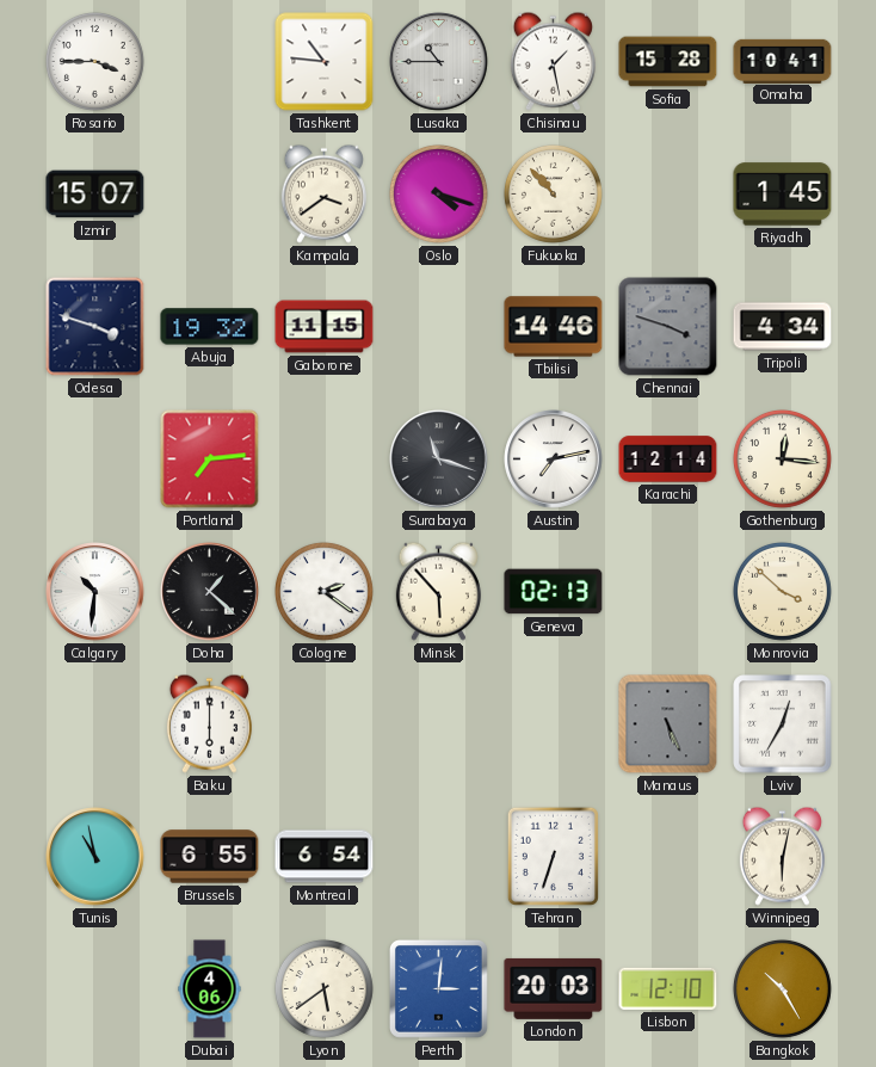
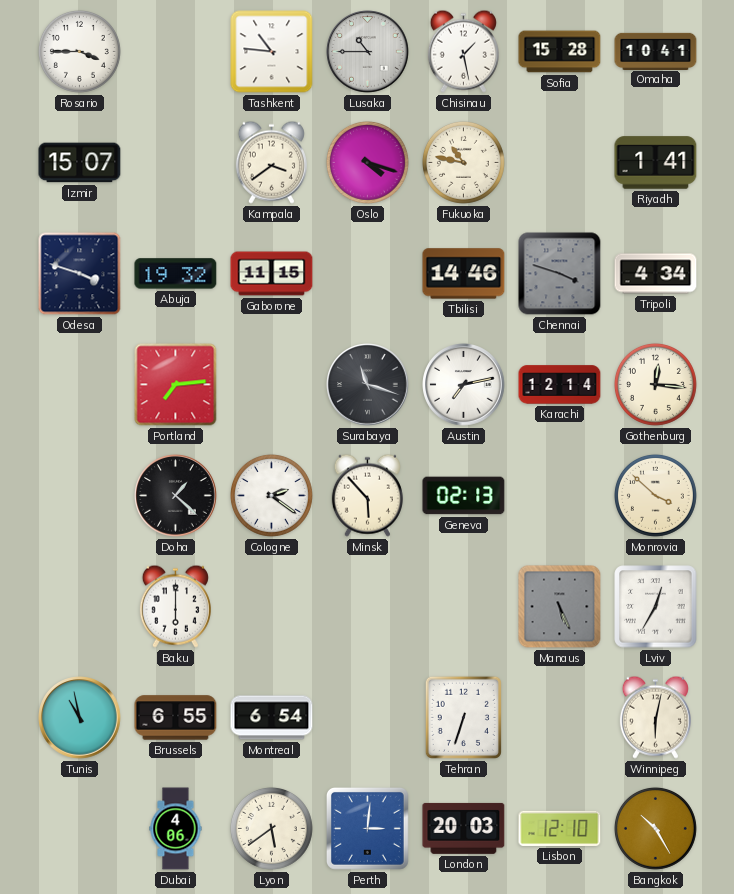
Fukuoka: 10:53 -> 10:47
Riyadh: 1:45 -> 1:41
Calgary: 10:31 -> none
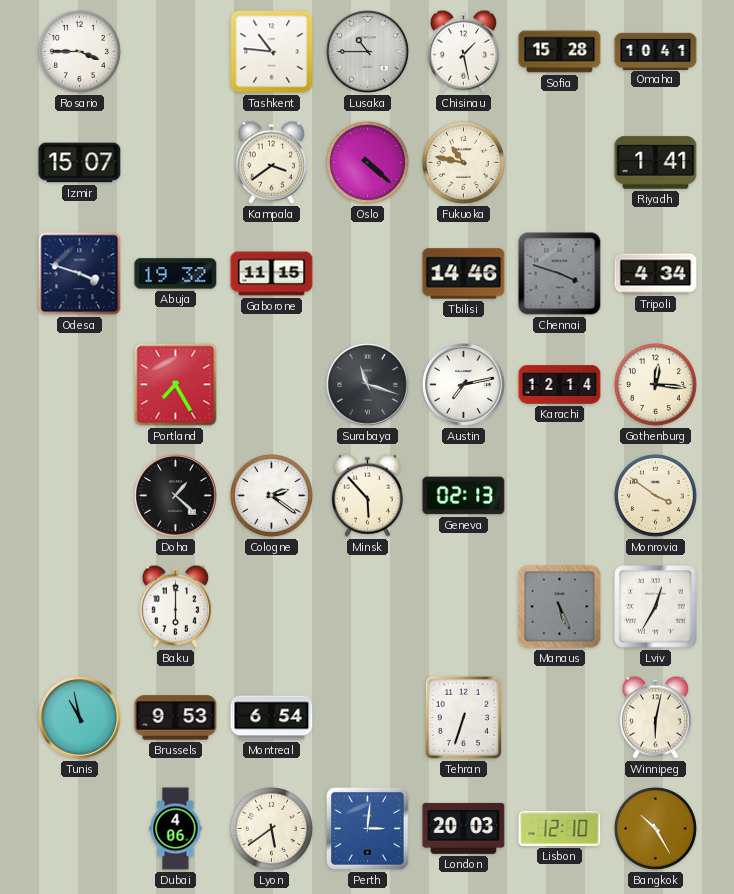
Oslo: 4:18 -> 4:22
Portland: 7:14 -> 7:25
Monrovia: 3:52 -> 3:51
Brussels: 6:55 -> 9:53
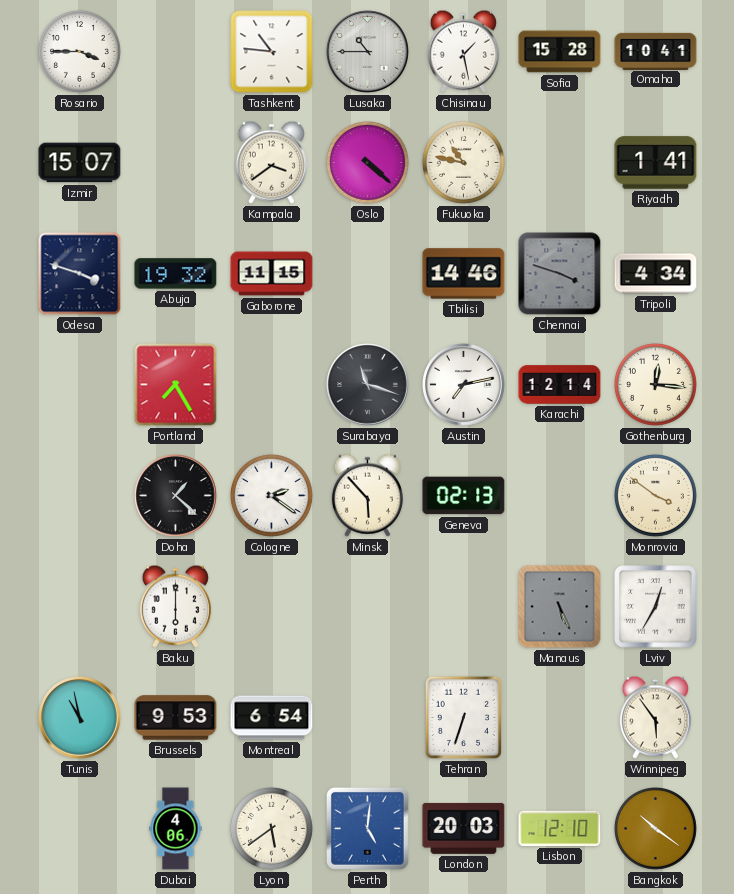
Winnipeg: 6:02 -> 5:54
Perth: 3:01 -> 5:01
Bangkok: 10:25 -> 10:21
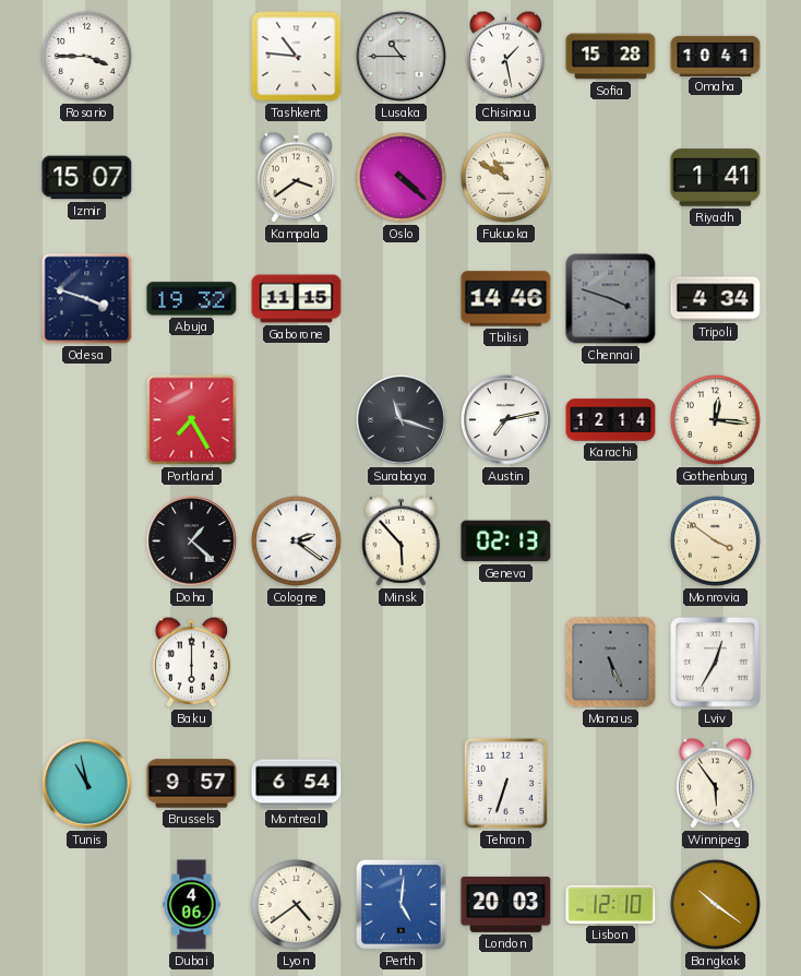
Fukuoka: 10:47 -> 10:50
Brussels: 9:53 -> 9:57
Lyon: 5:39 -> 4:39
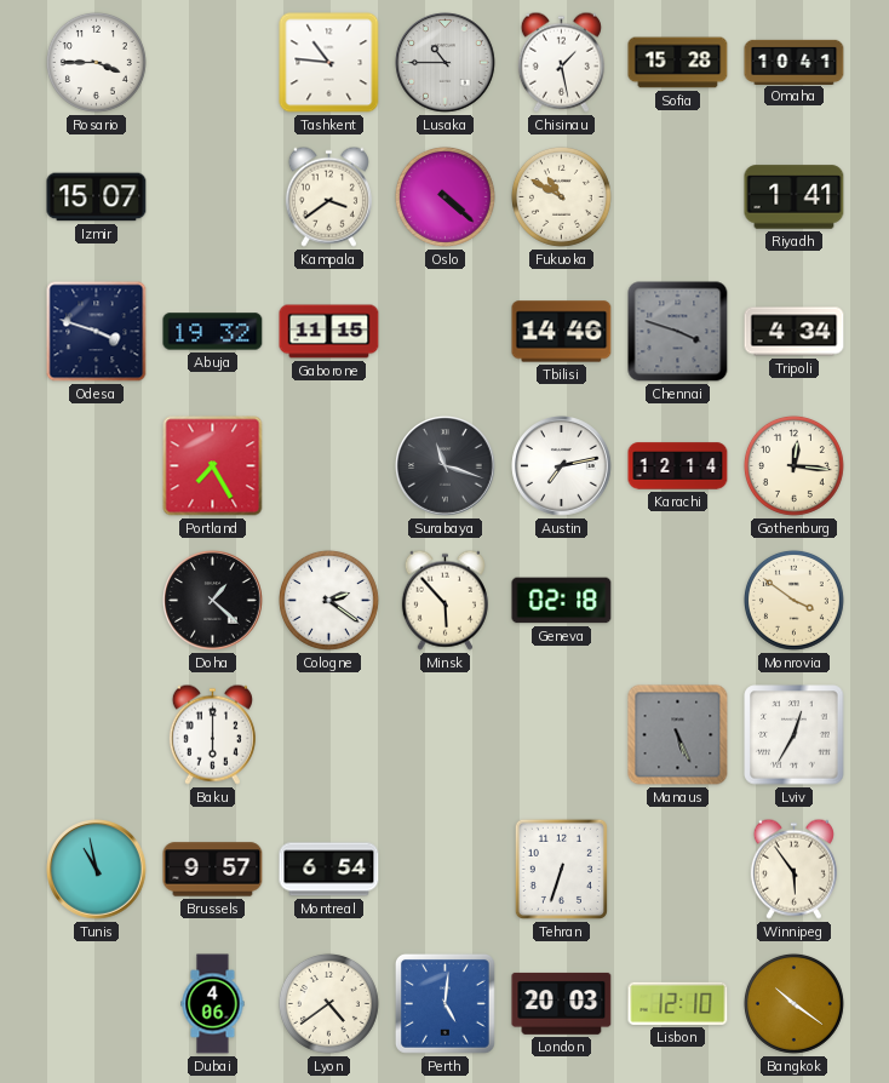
Geneva: 02:13 -> 02:18
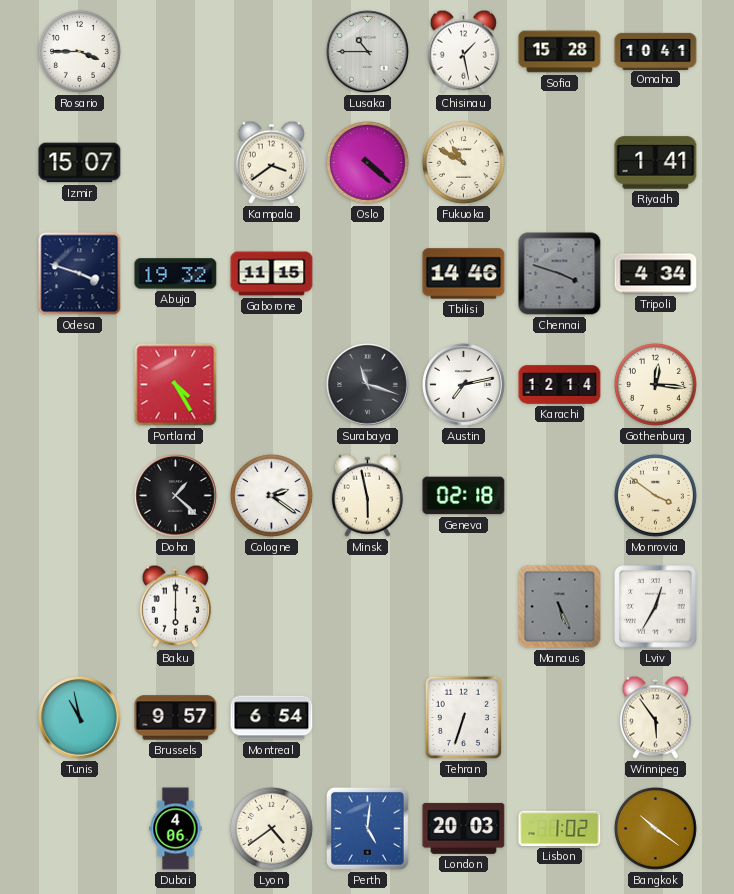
Tashkent: 10:46 -> none
Portland: 7:25 -> 4:25
Minsk: 5:53 -> 5:58
Lisbon: 12:10 -> 1:02
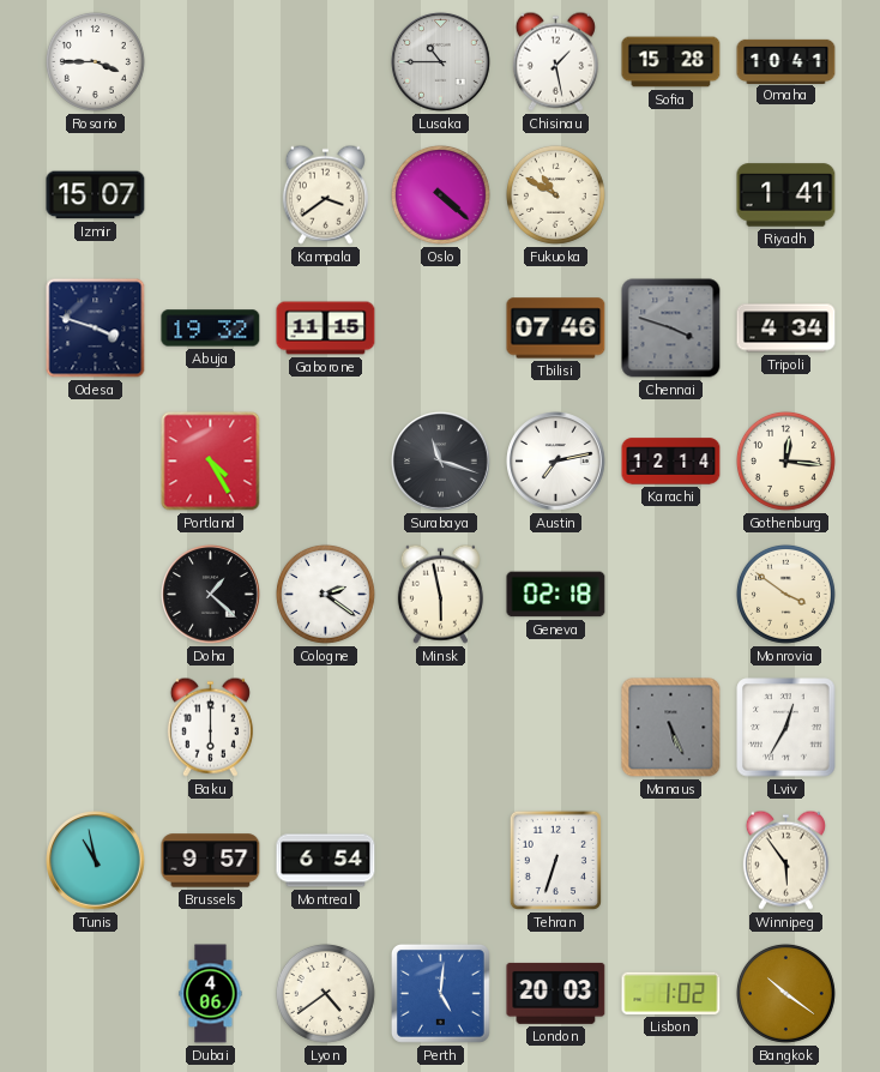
Tbilisi: 14:46 -> 07:46
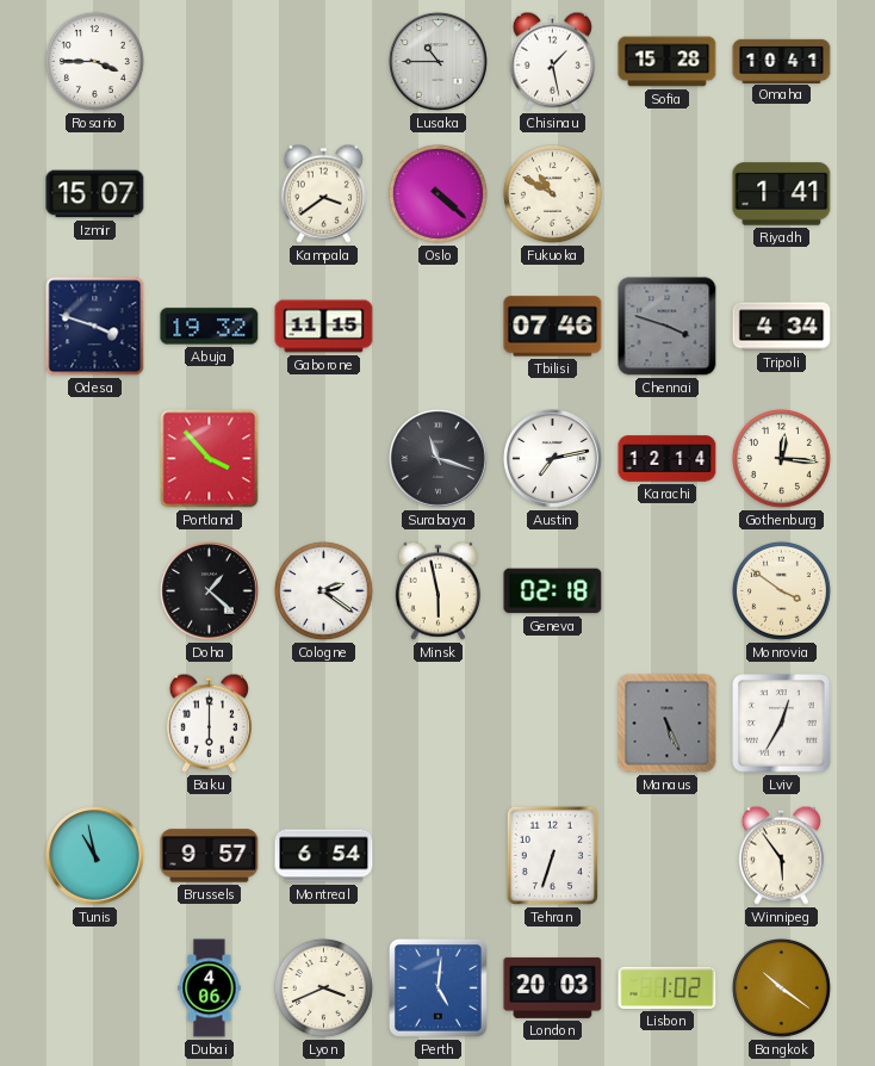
Portland: 4:25 -> 3:53
Lyon: 4:39 -> 3:41
